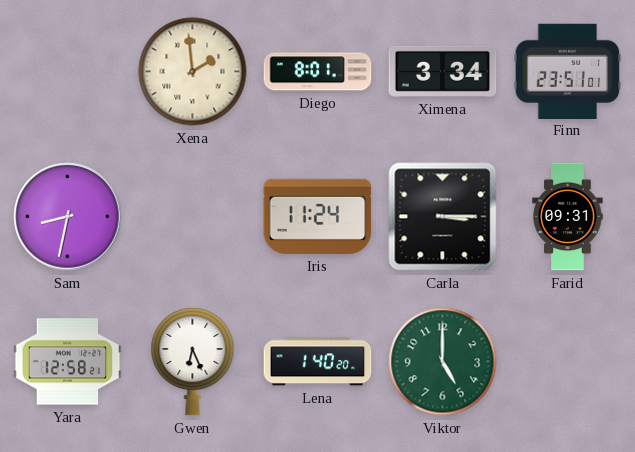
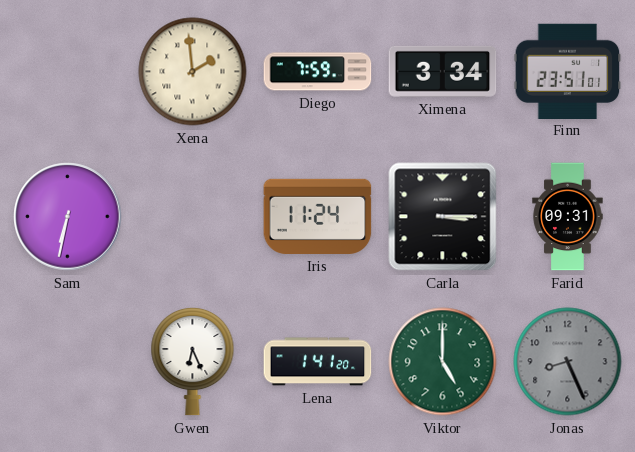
Diego: 8:01 -> 7:59
Sam: 8:32 -> 6:32
Yara: 12:58 -> none
Lena: 1:40 -> 1:41
Jonas: none -> 8:26
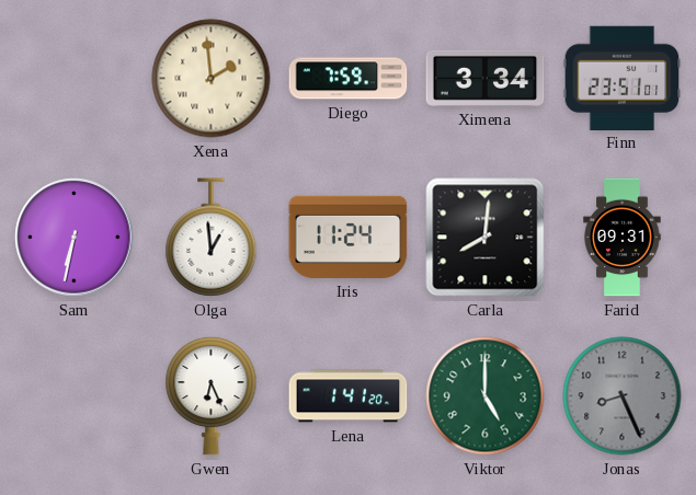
Olga: none -> 12:59
Carla: 3:15 -> 8:01
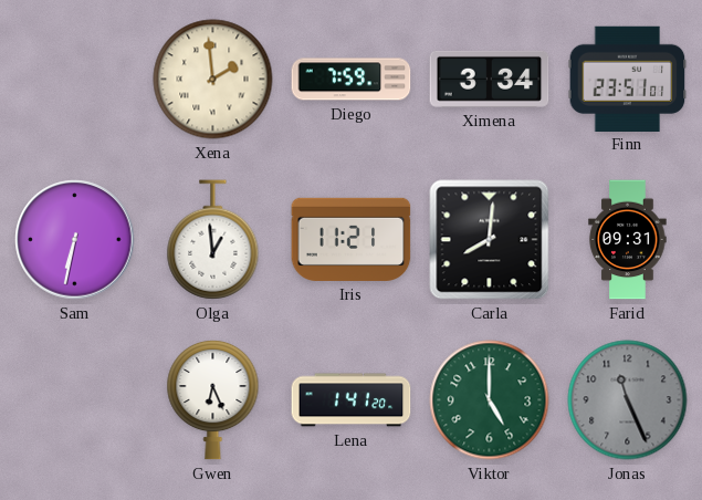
Iris: 11:24 -> 11:21
Jonas: 8:26 -> 11:26
